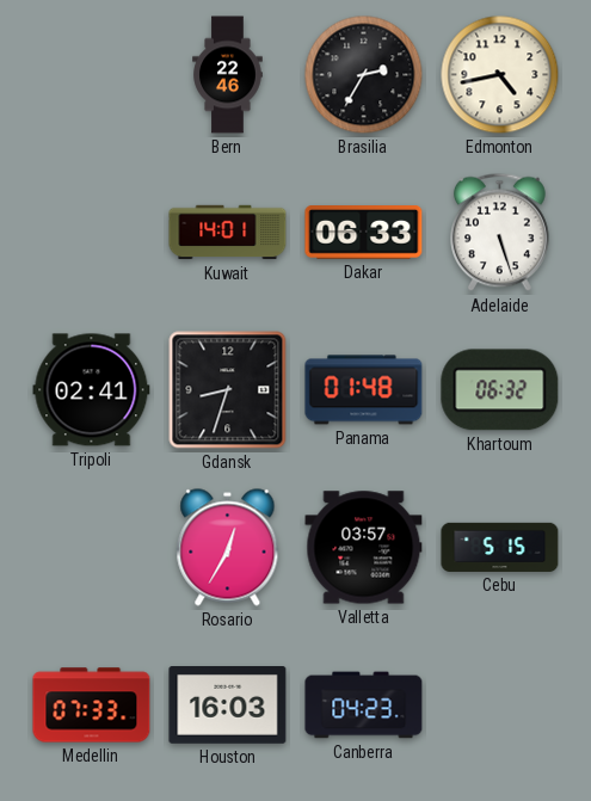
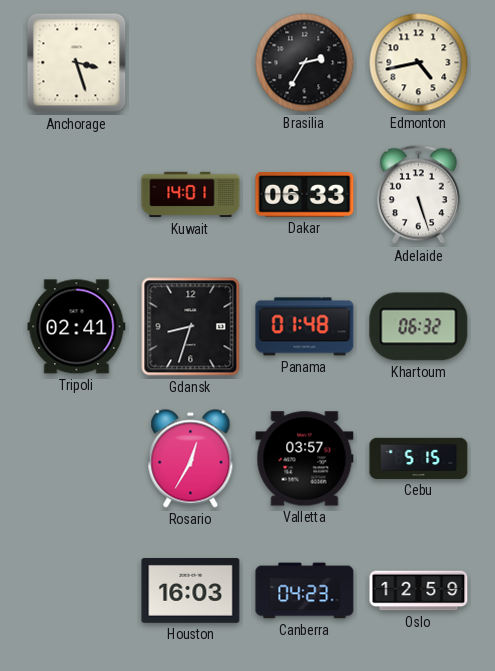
Anchorage: none -> 3:27
Bern: 22:46 -> none
Medellin: 07:33 -> none
Oslo: none -> 12:59
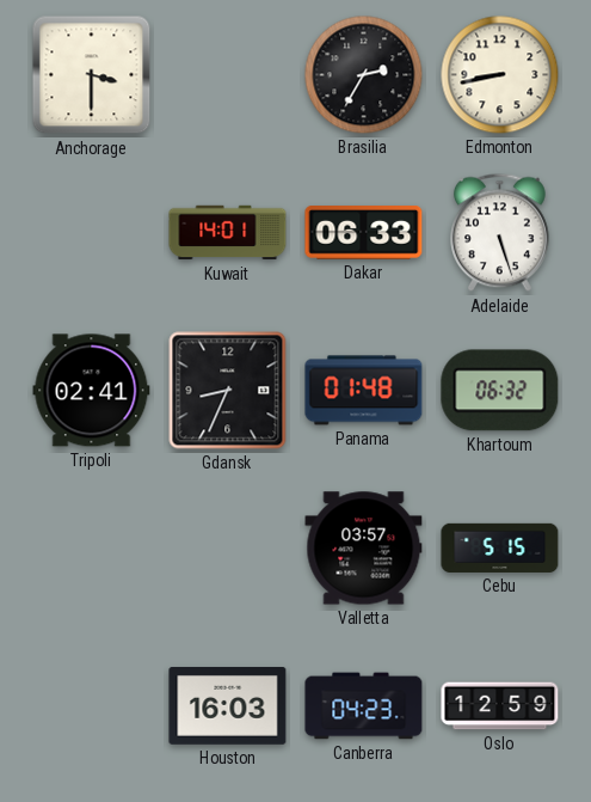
Anchorage: 3:27 -> 3:30
Edmonton: 4:43 -> 8:43
Gdansk: 8:33 -> 8:34
Rosario: 12:35 -> none
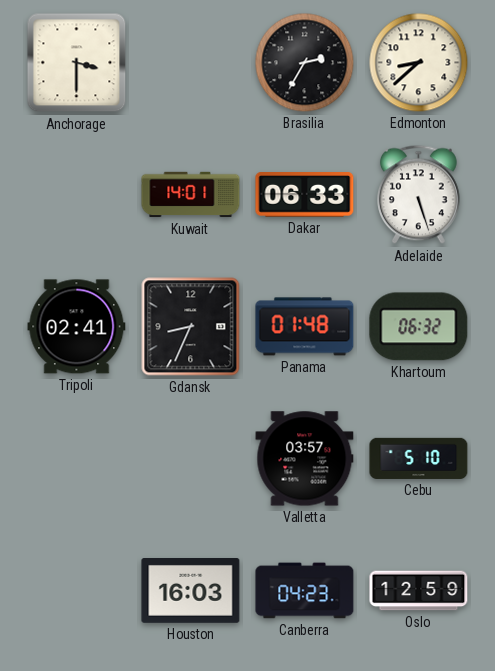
Edmonton: 8:43 -> 8:38
Cebu: 5:15 -> 5:10
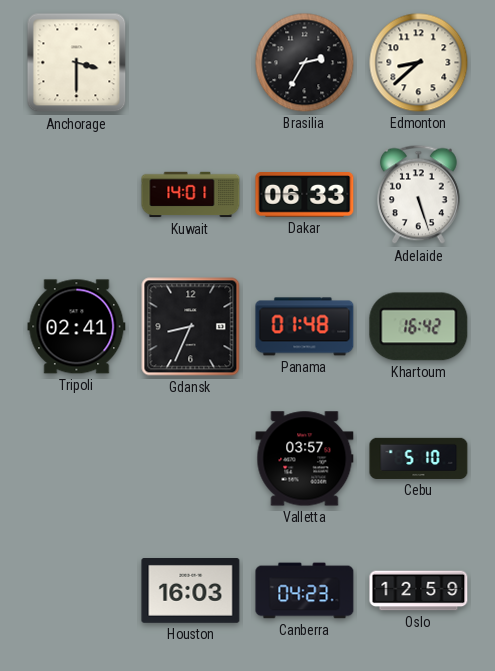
Khartoum: 06:32 -> 16:42
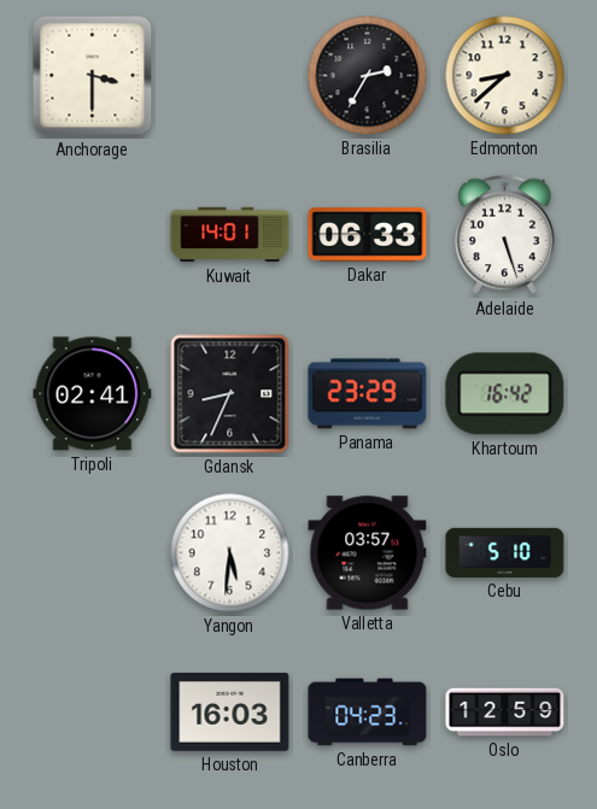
Panama: 01:48 -> 23:29
Yangon: none -> 5:31
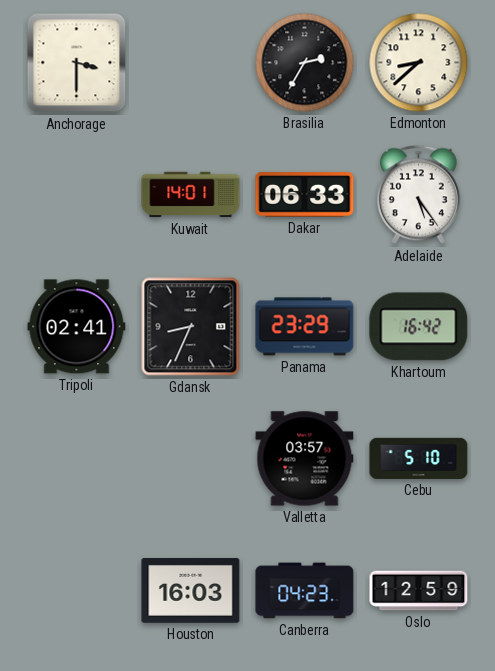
Adelaide: 5:27 -> 5:24
Yangon: 5:31 -> none
